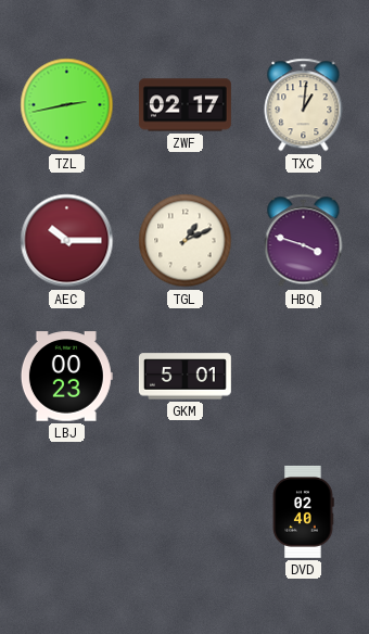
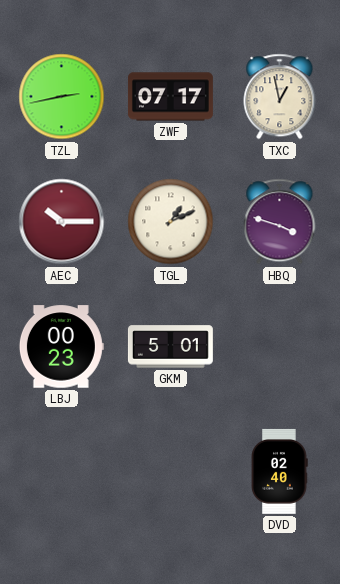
ZWF: 02:17 -> 07:17
TXC: 1:01 -> 12:58
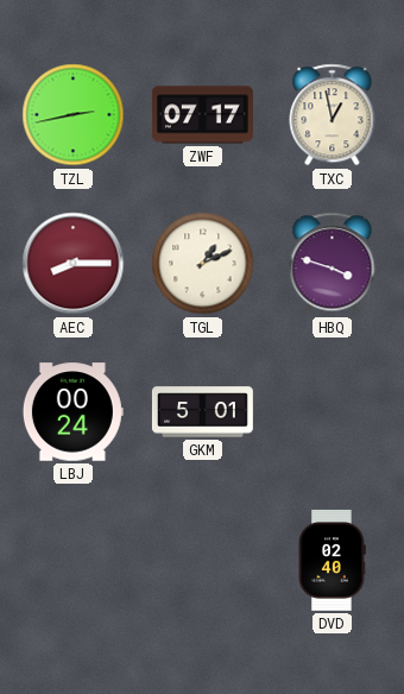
AEC: 10:15 -> 8:15
LBJ: 00:23 -> 00:24
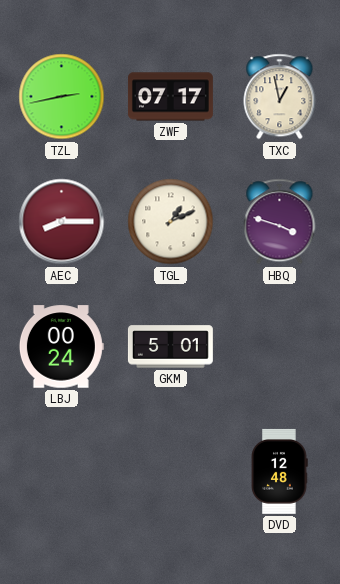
DVD: 02:40 -> 12:48
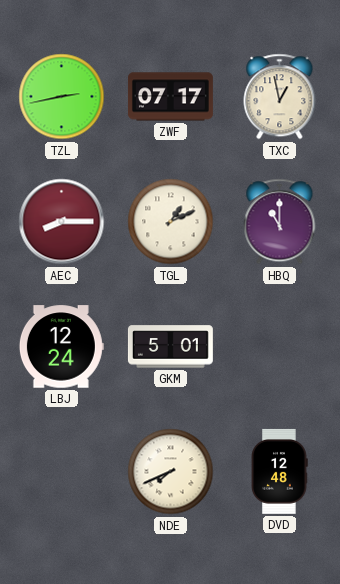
HBQ: 3:48 -> 11:00
LBJ: 00:24 -> 12:24
NDE: none -> 7:41
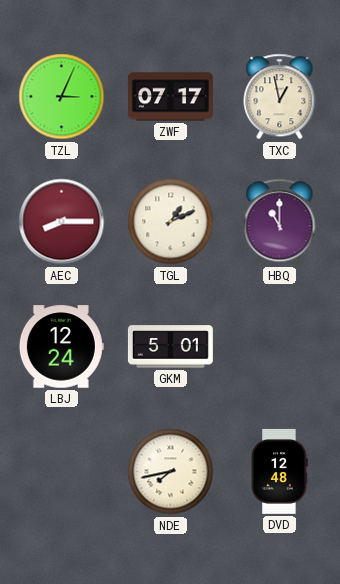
TZL: 2:43 -> 3:04
NDE: 7:41 -> 7:43
